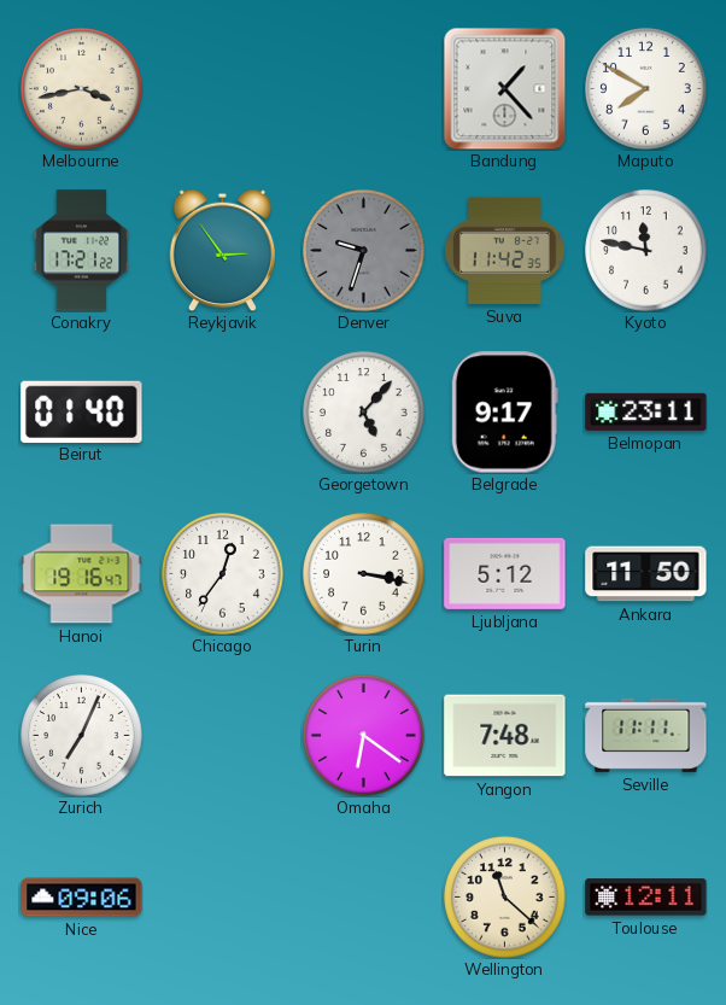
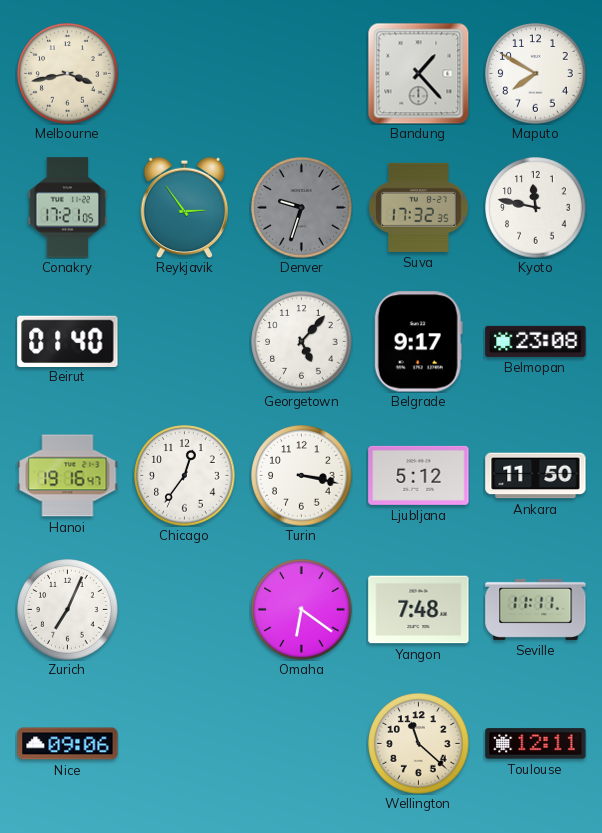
Conakry: 17:21:22 -> 17:21:05
Suva: 11:42 -> 17:32
Belmopan: 23:11 -> 23:08
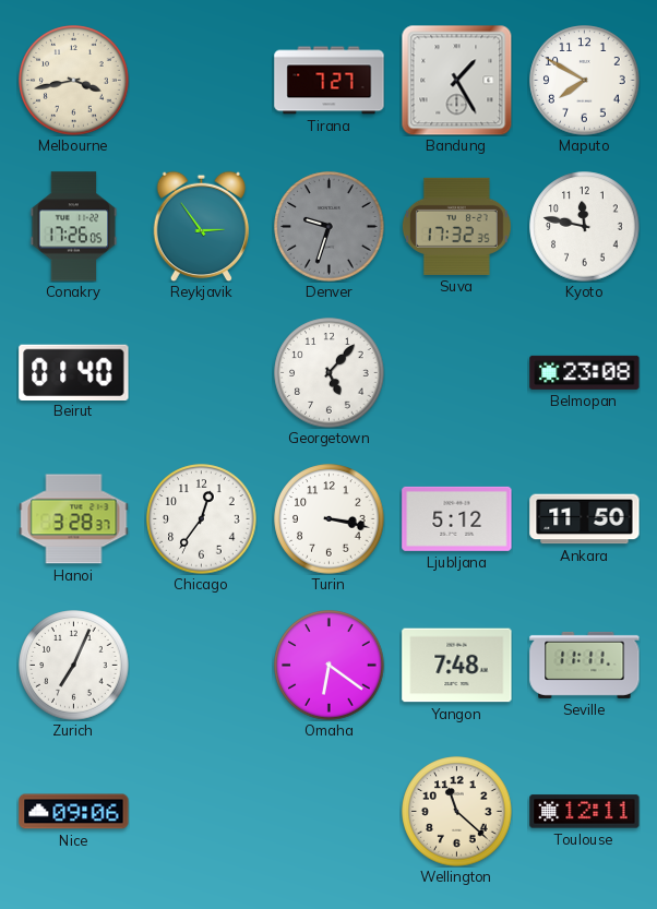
Tirana: none -> 7:27
Bandung: 1:23 -> 1:25
Conakry: 17:21 -> 17:26
Belgrade: 9:17 -> none
Hanoi: 19:16 -> 3:28
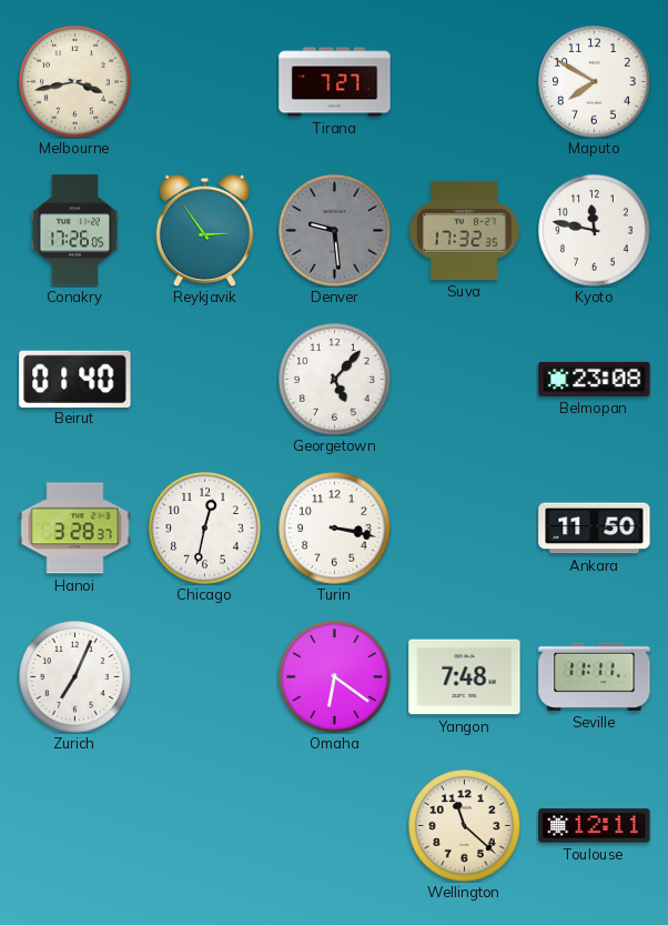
Bandung: 1:25 -> none
Denver: 9:33 -> 9:29
Chicago: 12:36 -> 12:32
Ljubljana: 5:12 -> none
Nice: 09:06 -> none
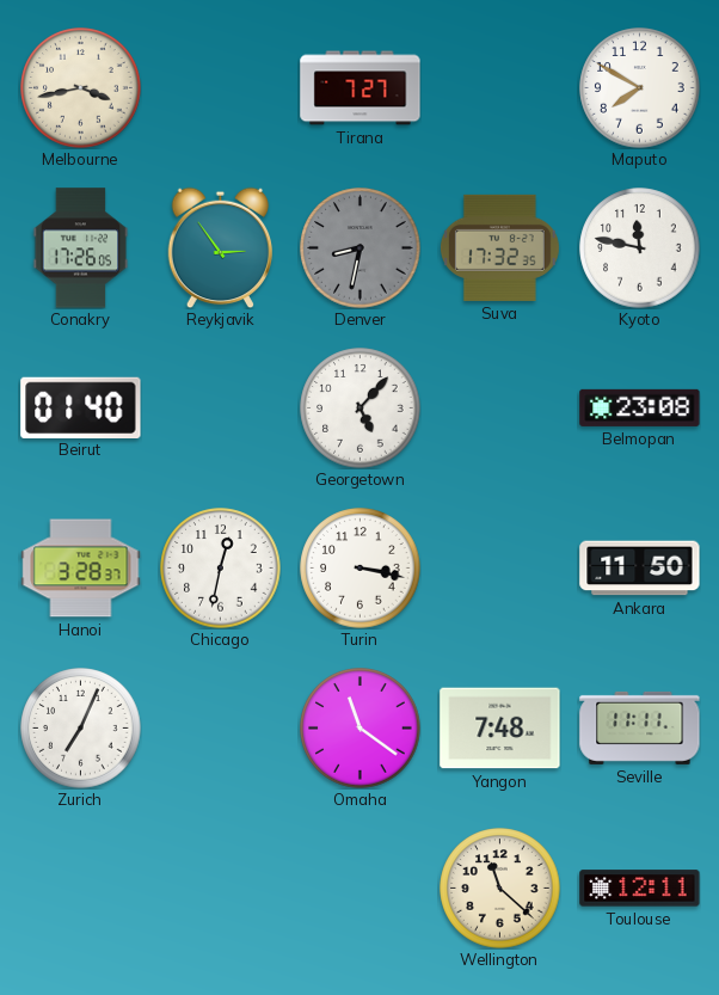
Denver: 9:29 -> 8:32
Omaha: 6:21 -> 11:21
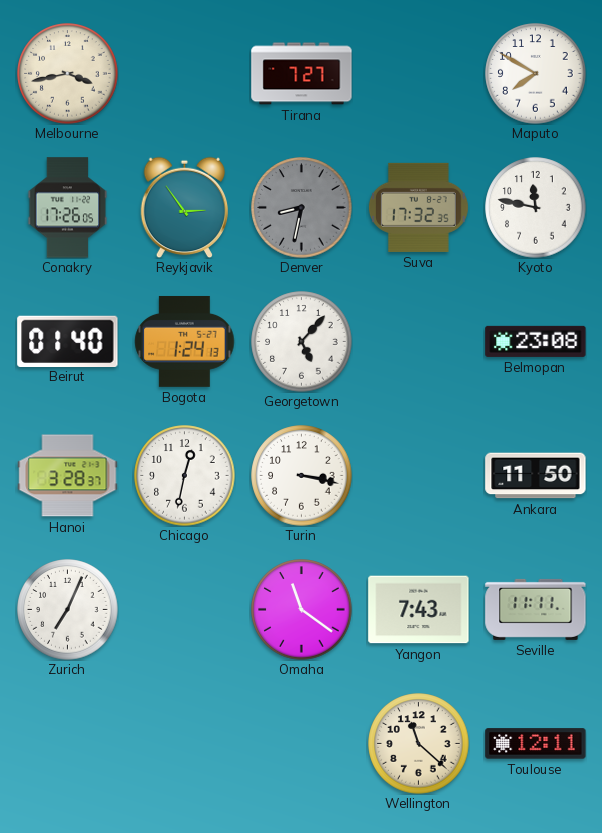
Bogota: none -> 1:24
Yangon: 7:48 -> 7:43
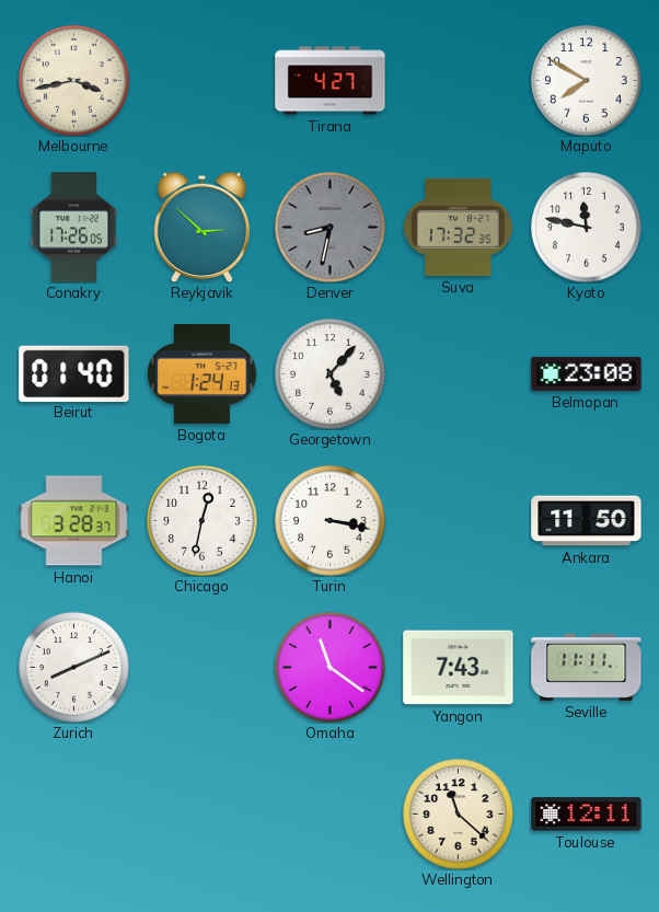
Tirana: 7:27 -> 4:27
Reykjavik: 2:54 -> 2:52
Zurich: 7:04 -> 8:11
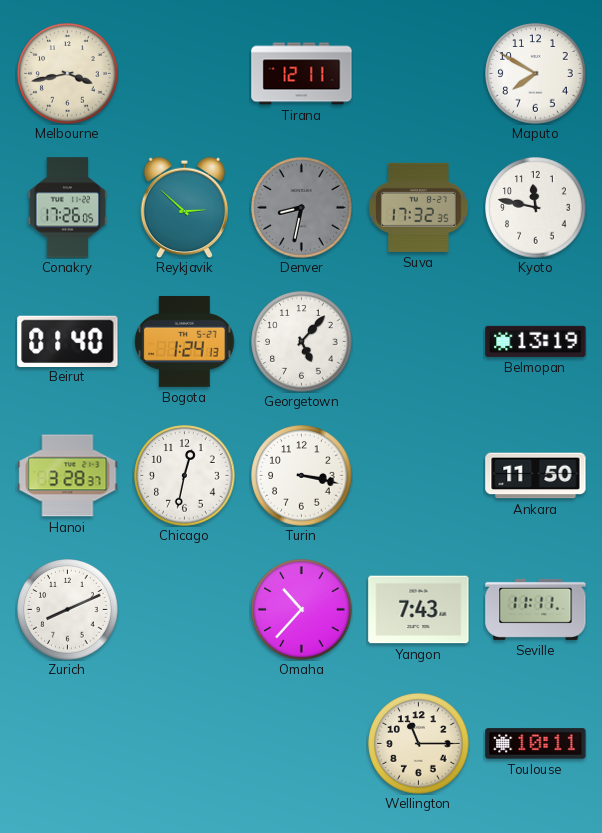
Tirana: 4:27 -> 12:11
Belmopan: 23:08 -> 13:19
Omaha: 11:21 -> 10:37
Wellington: 11:22 -> 11:15
Toulouse: 12:11 -> 10:11
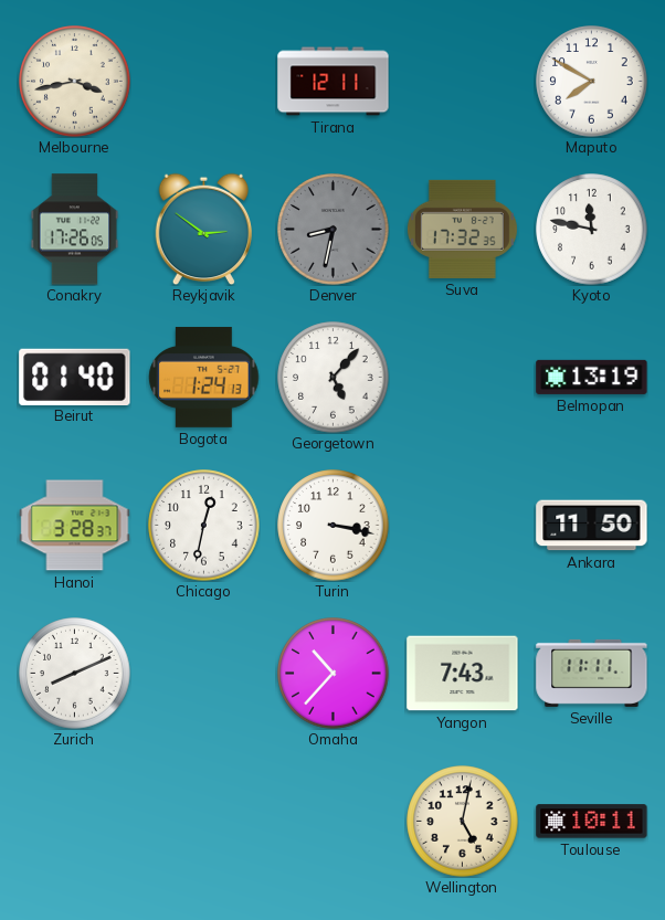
Reykjavik: 2:52 -> 2:51
Wellington: 11:15 -> 5:02
